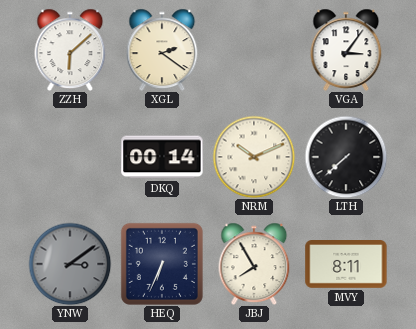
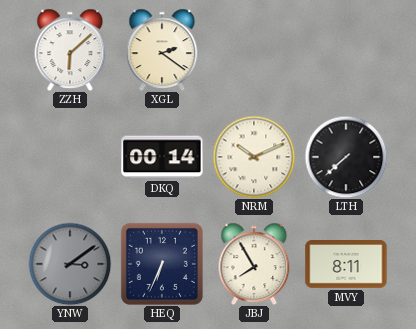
VGA: 3:06 -> none
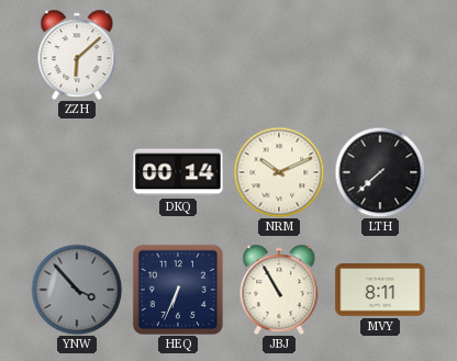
XGL: 2:21 -> none
YNW: 3:09 -> 3:53
JBJ: 7:55 -> 10:55
